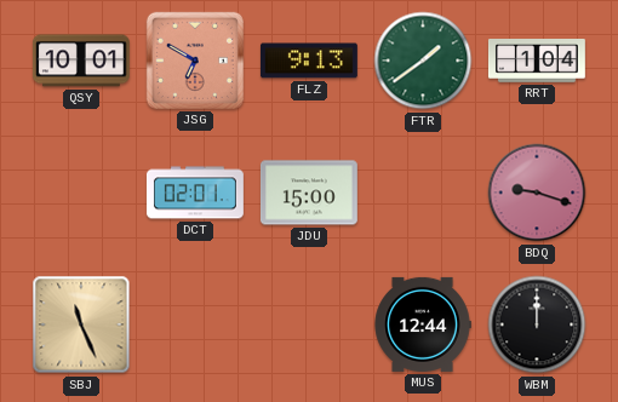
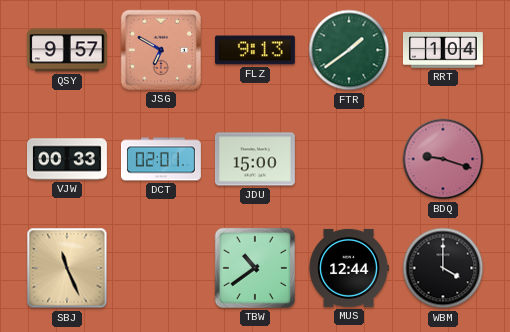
QSY: 10:01 -> 9:57
VJW: none -> 00:33
TBW: none -> 10:39
WBM: 12:00 -> 4:00
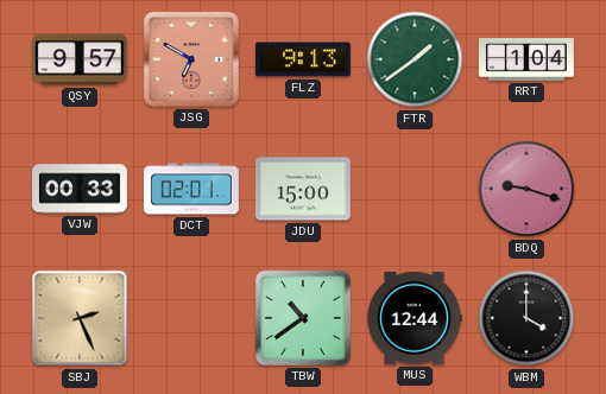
SBJ: 11:26 -> 2:26
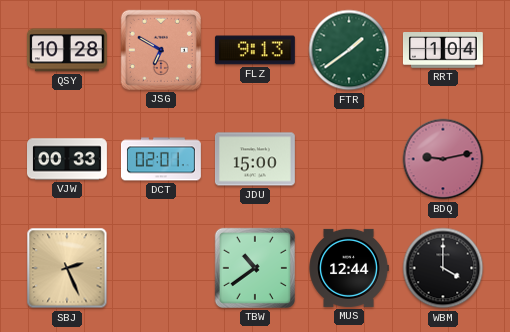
QSY: 9:57 -> 10:28
BDQ: 9:18 -> 9:13
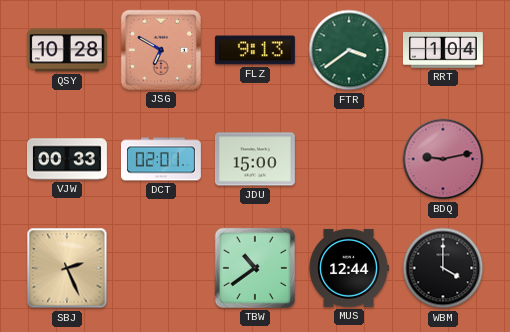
FTR: 1:39 -> 3:39
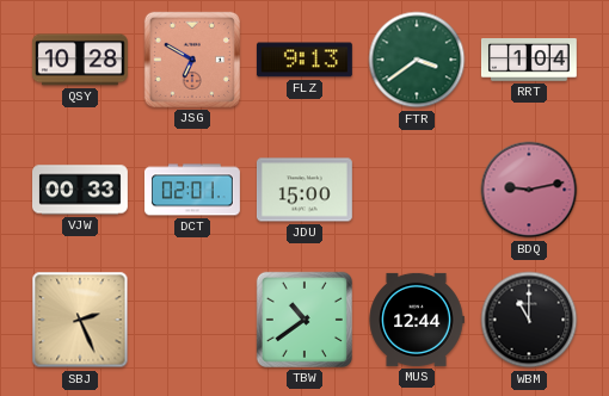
WBM: 4:00 -> 11:00
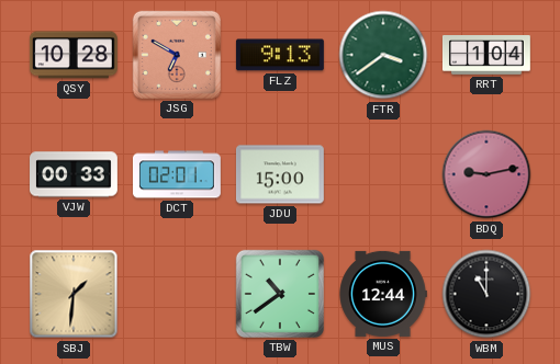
SBJ: 2:26 -> 1:31
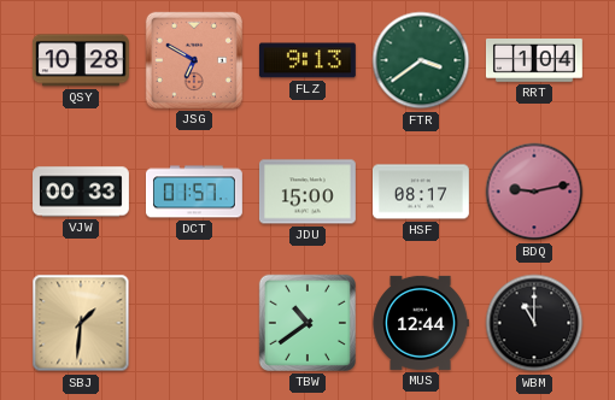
DCT: 02:01 -> 01:57
HSF: none -> 08:17
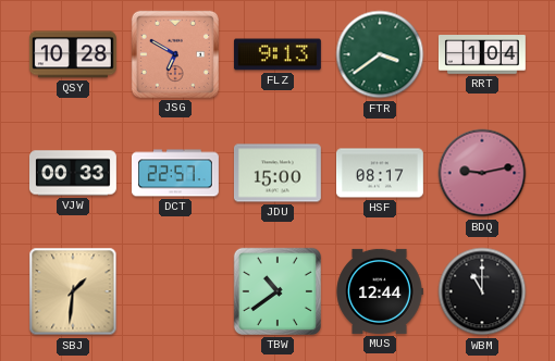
DCT: 01:57 -> 22:57
